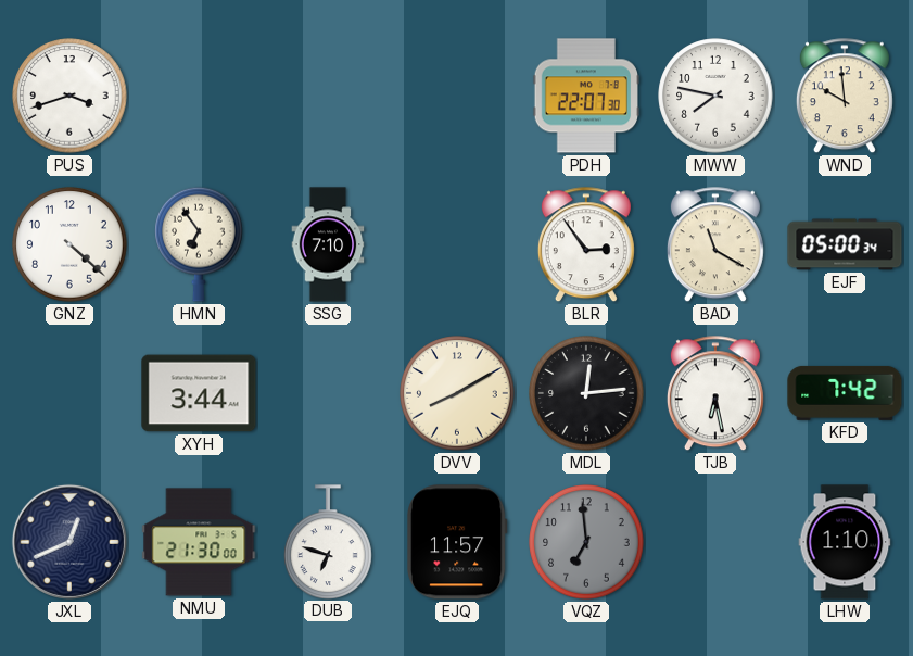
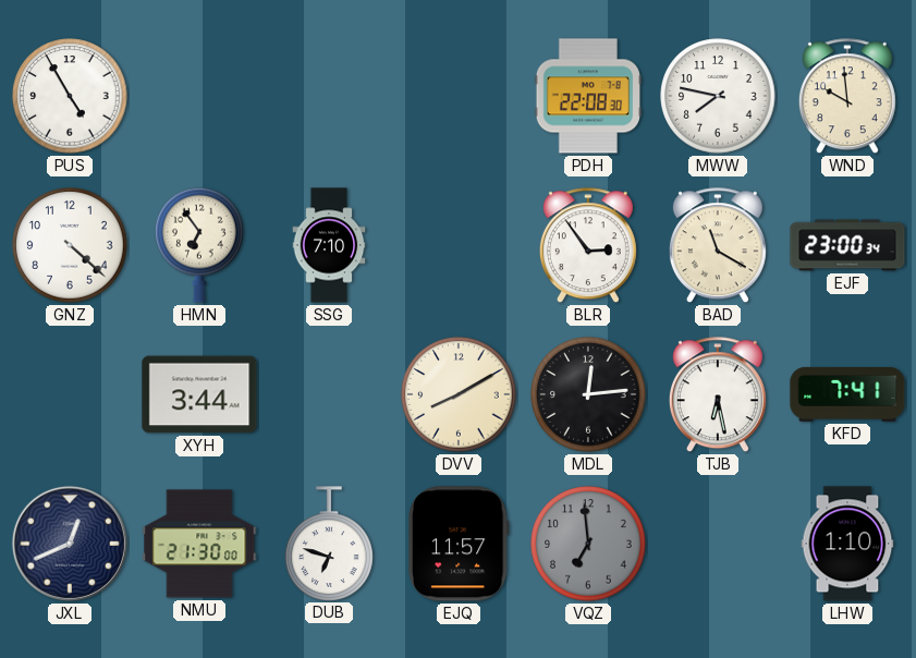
PUS: 3:42 -> 4:55
PDH: 22:07 -> 22:08
EJF: 05:00 -> 23:00
KFD: 7:42 -> 7:41
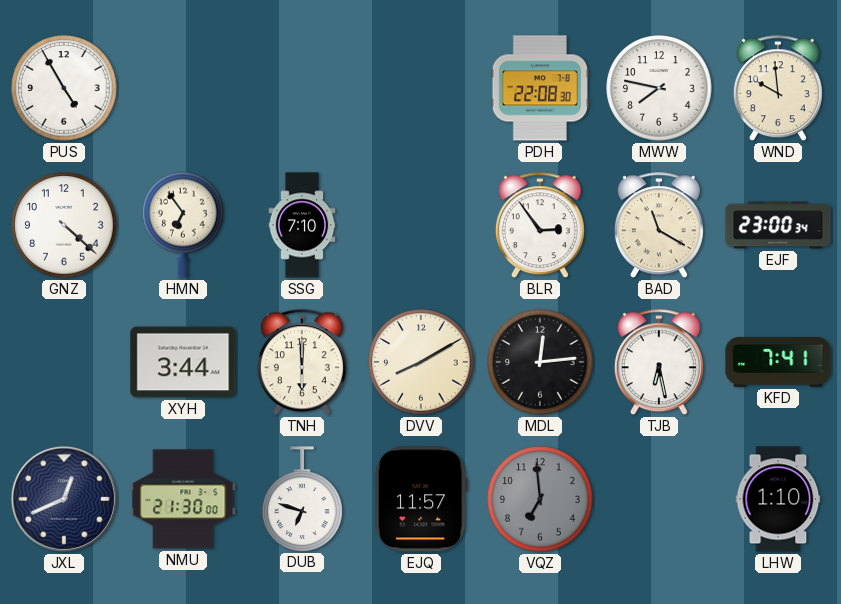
TNH: none -> 6:00
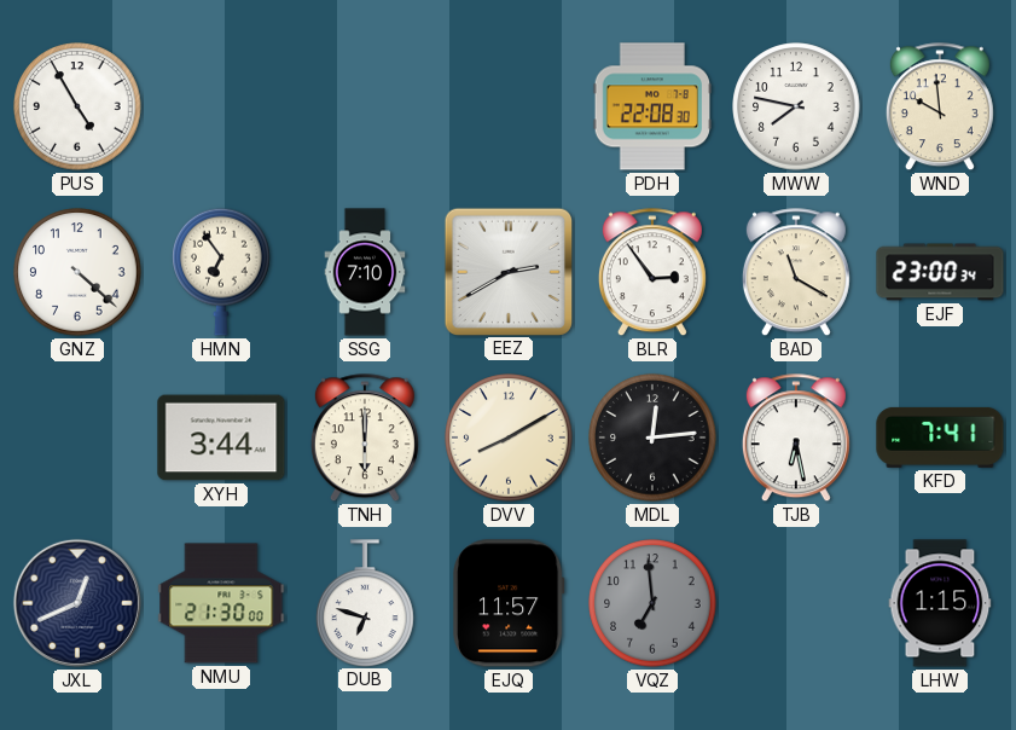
EEZ: none -> 2:40
LHW: 1:10 -> 1:15
